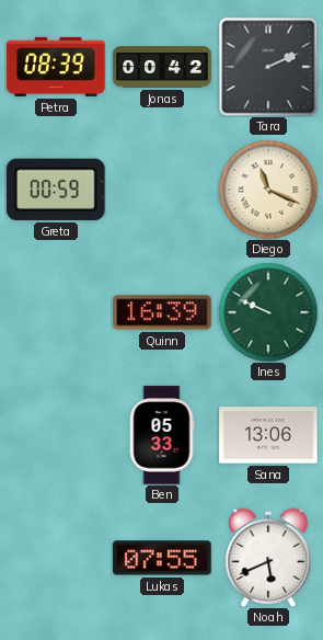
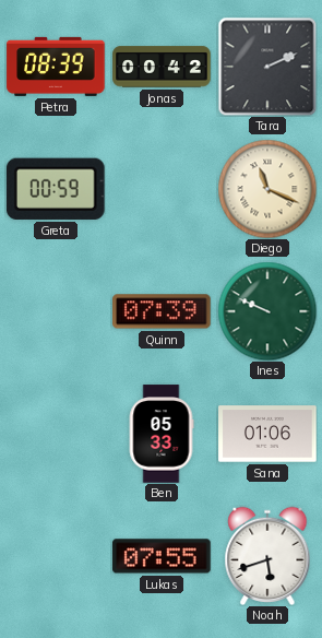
Quinn: 16:39 -> 07:39
Sana: 13:06 -> 01:06
Noah: 5:41 -> 5:42
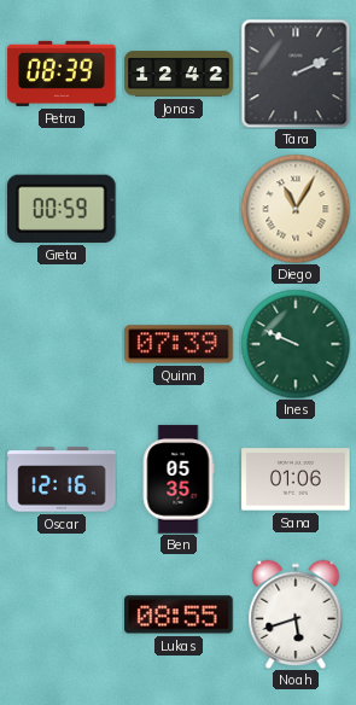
Jonas: 00:42 -> 12:42
Diego: 11:19 -> 11:05
Oscar: none -> 12:16
Ben: 05:33 -> 05:35
Lukas: 07:55 -> 08:55
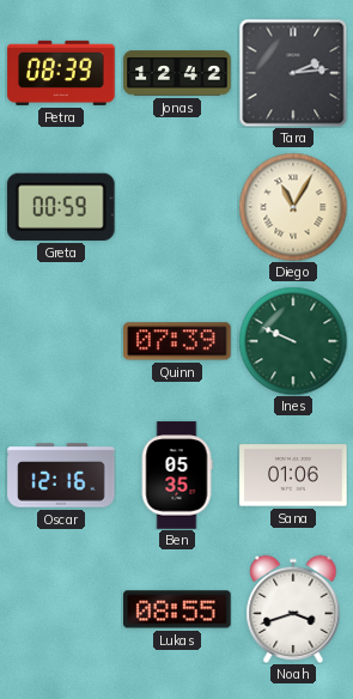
Tara: 2:11 -> 2:14
Noah: 5:42 -> 3:42
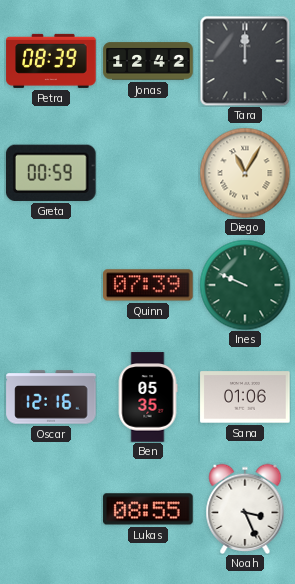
Tara: 2:14 -> 12:00
Noah: 3:42 -> 3:26
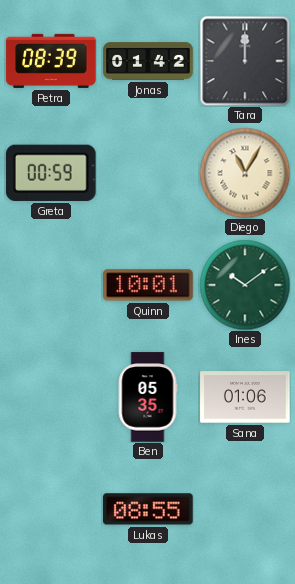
Jonas: 12:42 -> 01:42
Quinn: 07:39 -> 10:01
Ines: 9:49 -> 10:09
Oscar: 12:16 -> none
Noah: 3:26 -> none
